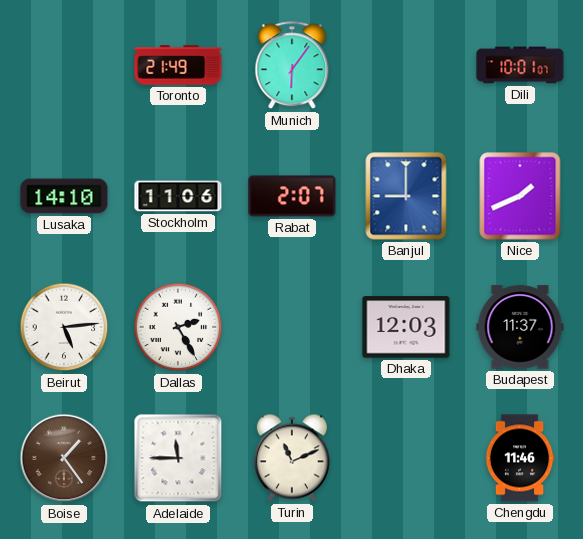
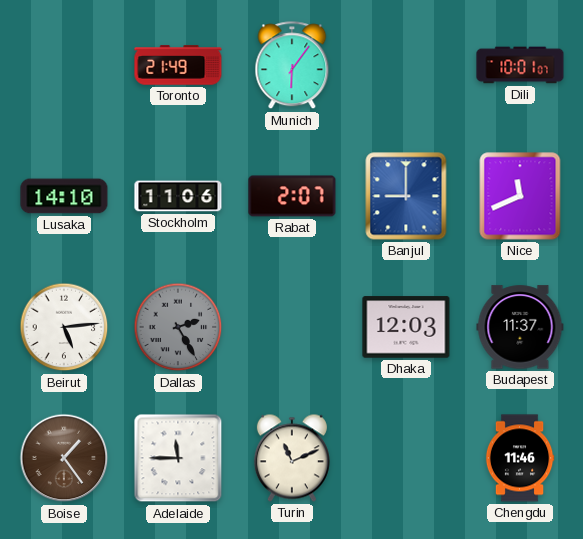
Nice: 1:41 -> 11:41
Dallas dial: white -> grey
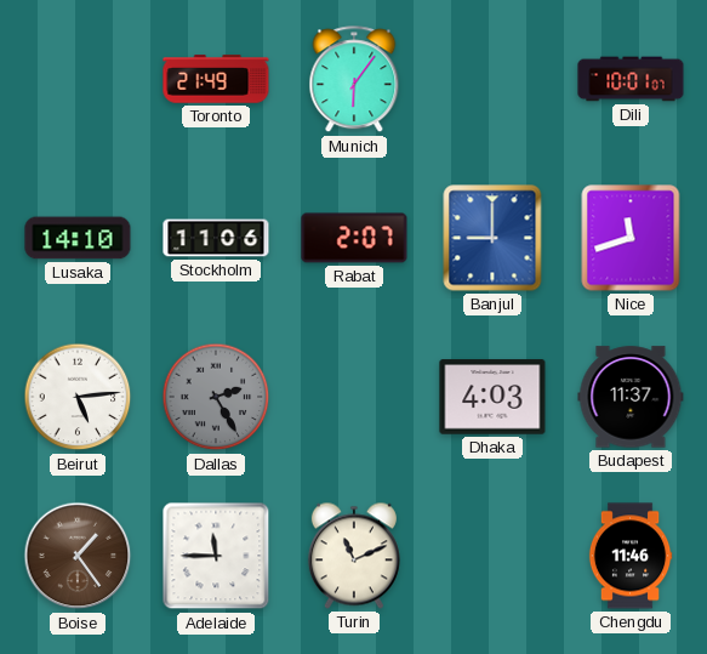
Nice: 11:41 -> 11:42
Dhaka: 12:03 -> 4:03
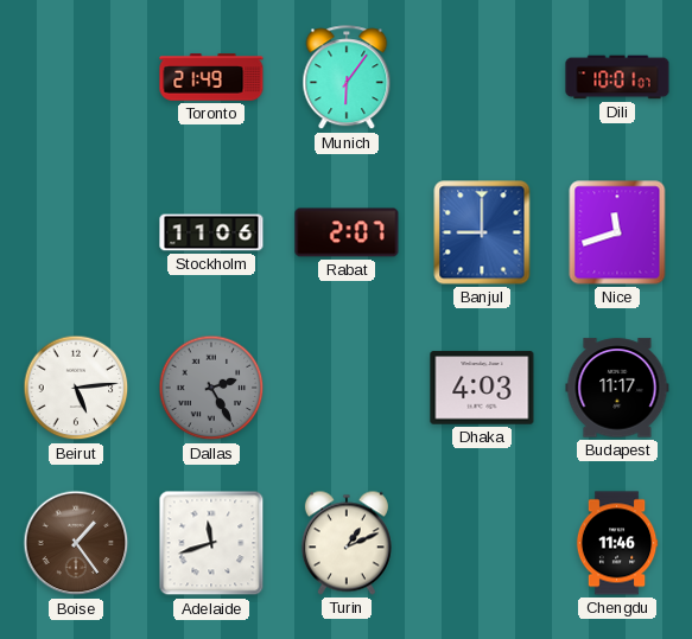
Lusaka: 14:10 -> none
Budapest: 11:37 -> 11:17
Adelaide: 11:45 -> 11:42
Turin: 11:11 -> 1:11
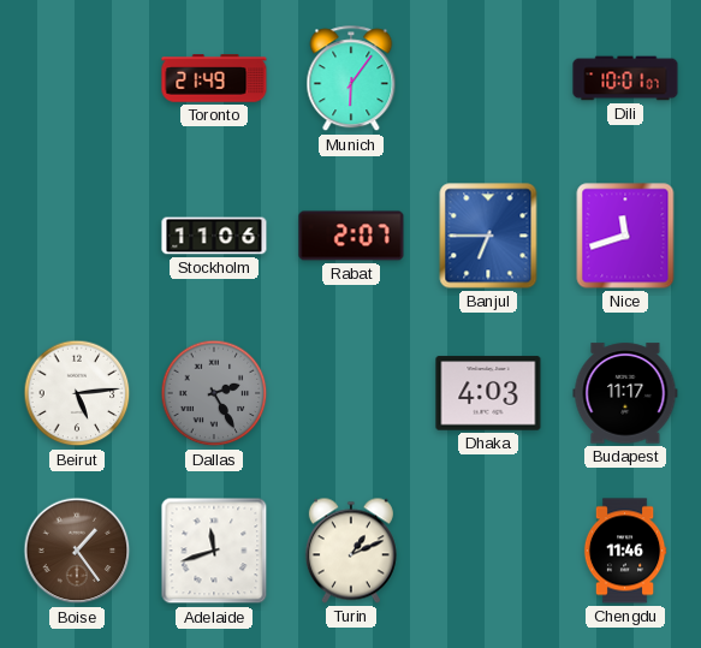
Banjul: 9:00 -> 6:45
